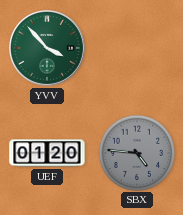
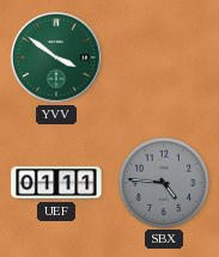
YVV: 3:53 -> 3:51
UEF: 01:20 -> 01:11
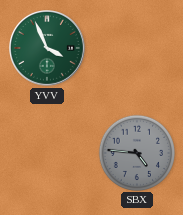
YVV: 3:51 -> 3:56
UEF: 01:11 -> none
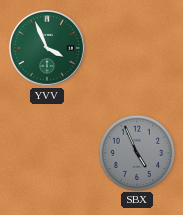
SBX: 4:46 -> 4:56
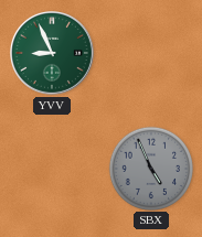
YVV: 3:56 -> 8:56
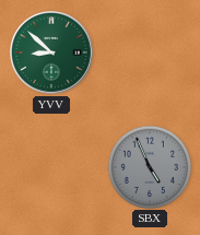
YVV: 8:56 -> 8:52
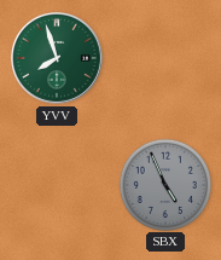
YVV: 8:52 -> 7:57
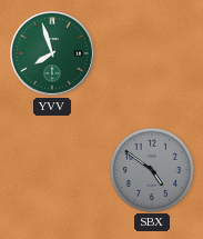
SBX: 4:56 -> 4:51
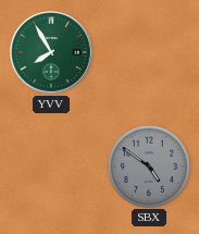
YVV: 7:57 -> 7:55
